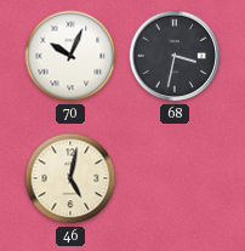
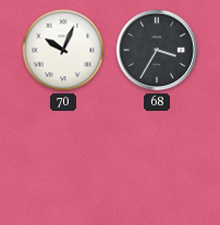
68: 3:32 -> 3:35
46: 5:02 -> none
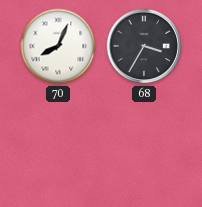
70: 10:04 -> 8:04
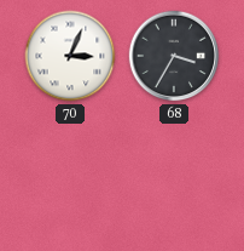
70: 8:04 -> 3:04
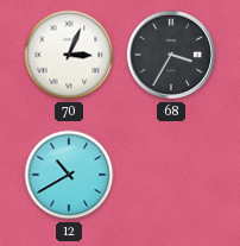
12: none -> 10:40
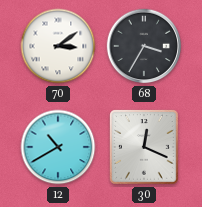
70: 3:04 -> 3:09
30: none -> 12:19
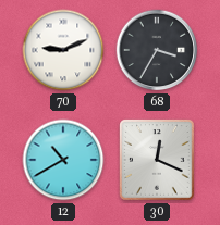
70: 3:09 -> 9:11
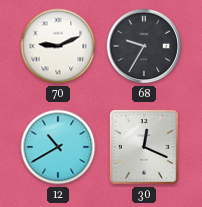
68: 3:35 -> 9:35
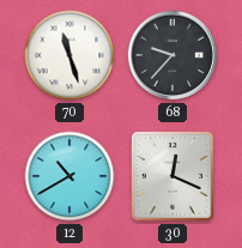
70: 9:11 -> 11:27
68: 9:35 -> 9:37
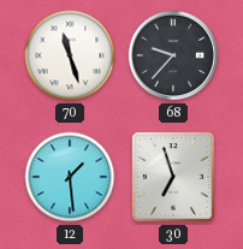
12: 10:40 -> 1:29
30: 12:19 -> 6:57
